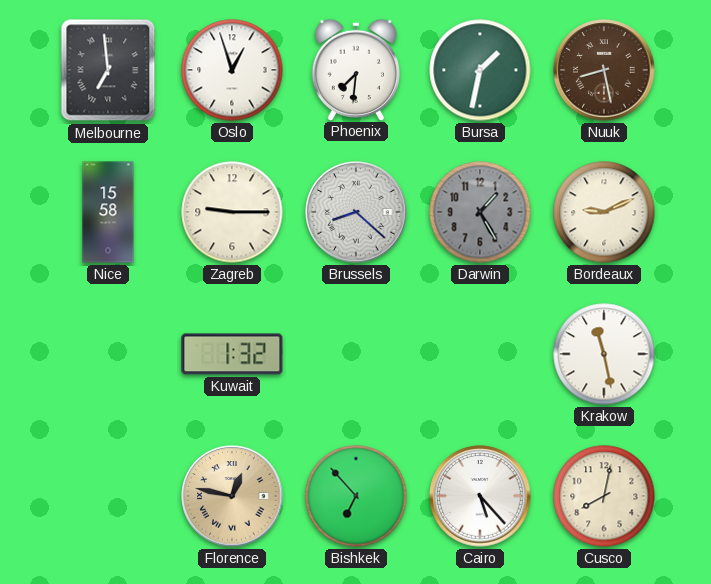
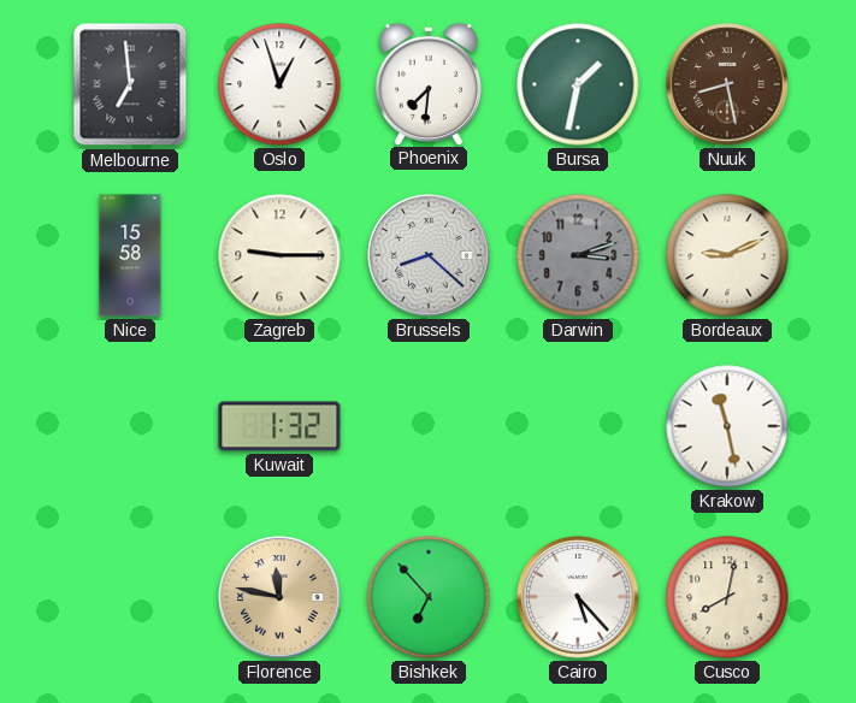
Darwin: 1:25 -> 3:12
Florence: 12:47 -> 11:47
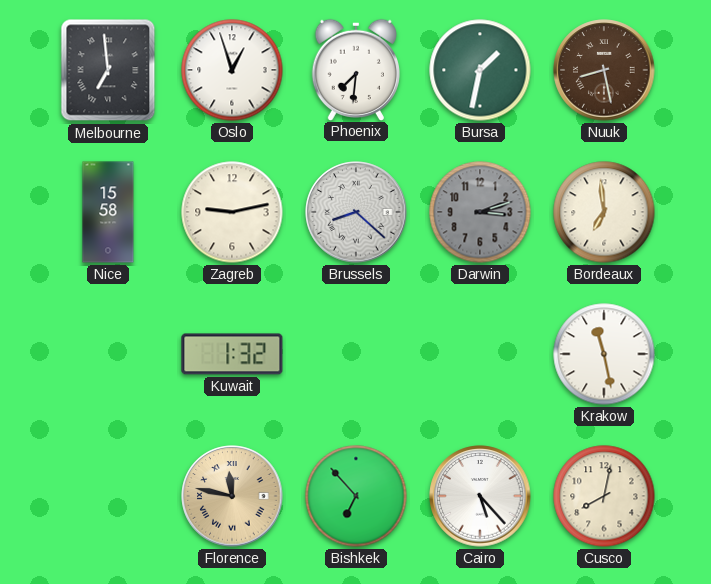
Zagreb: 9:15 -> 9:13
Bordeaux: 9:11 -> 6:59
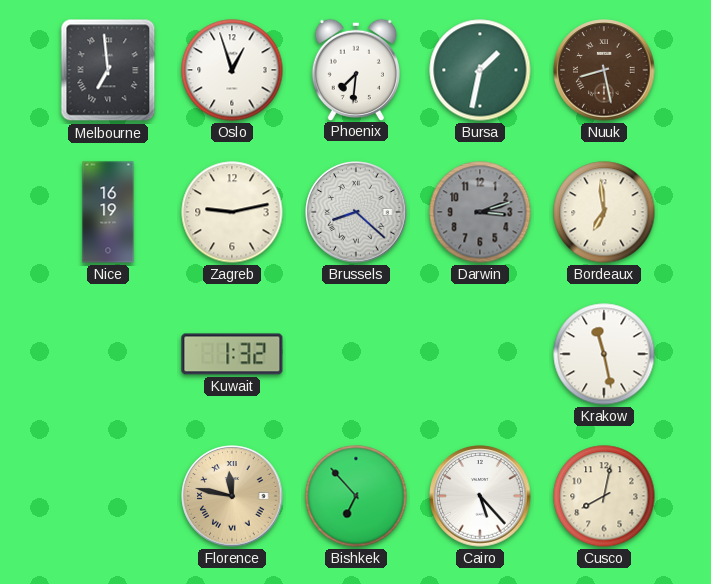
Nice: 15:58 -> 16:19
